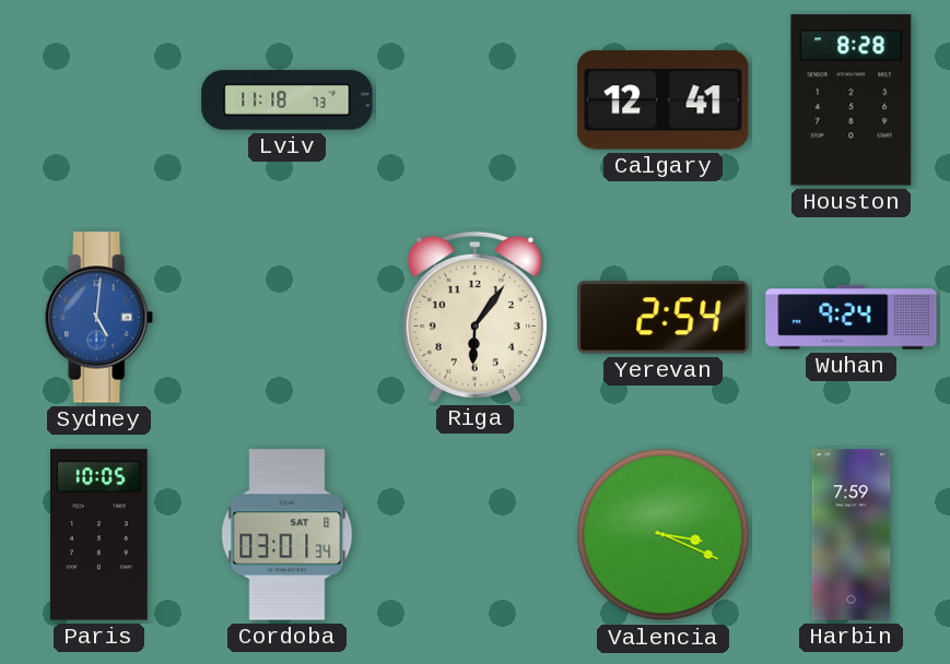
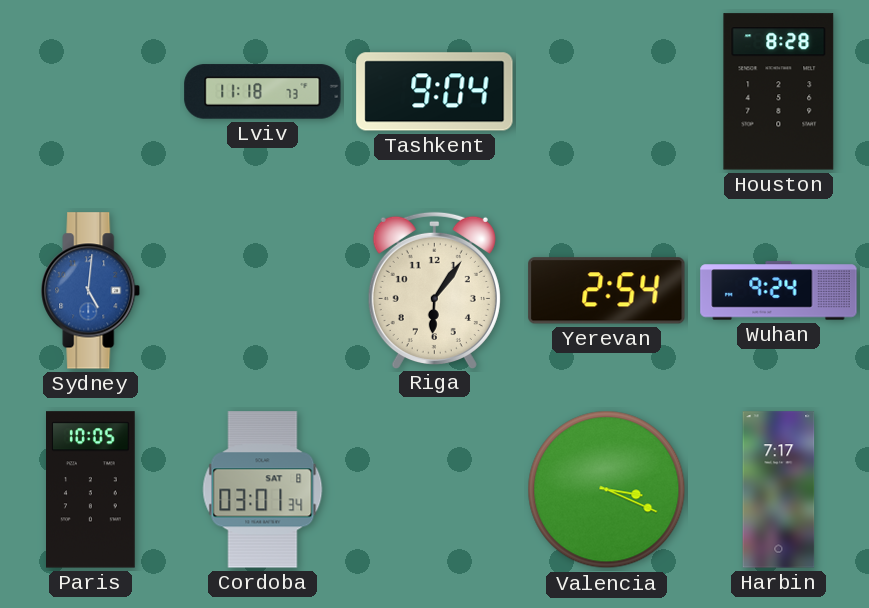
Tashkent: none -> 9:04
Calgary: 12:41 -> none
Harbin: 7:59 -> 7:17
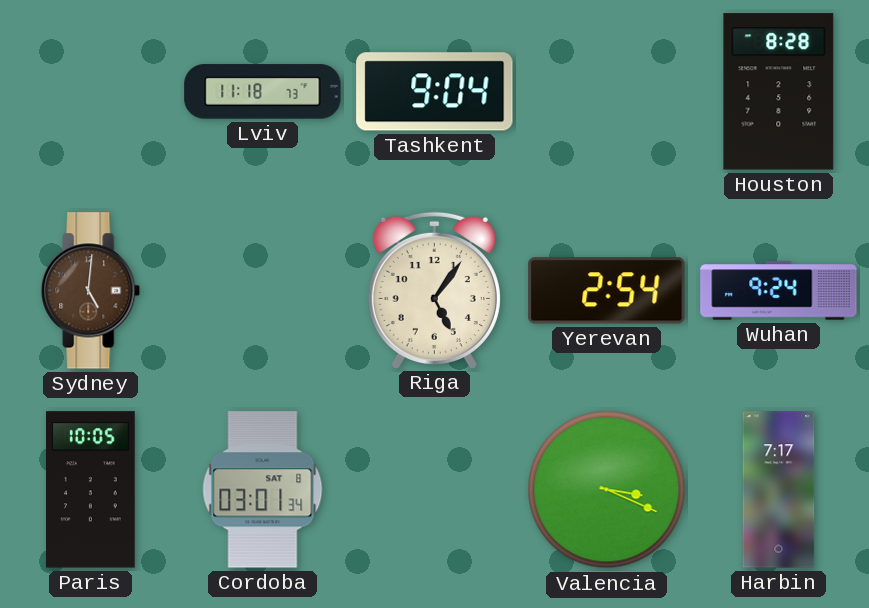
Sydney dial: blue -> brown
Riga: 6:06 -> 5:06
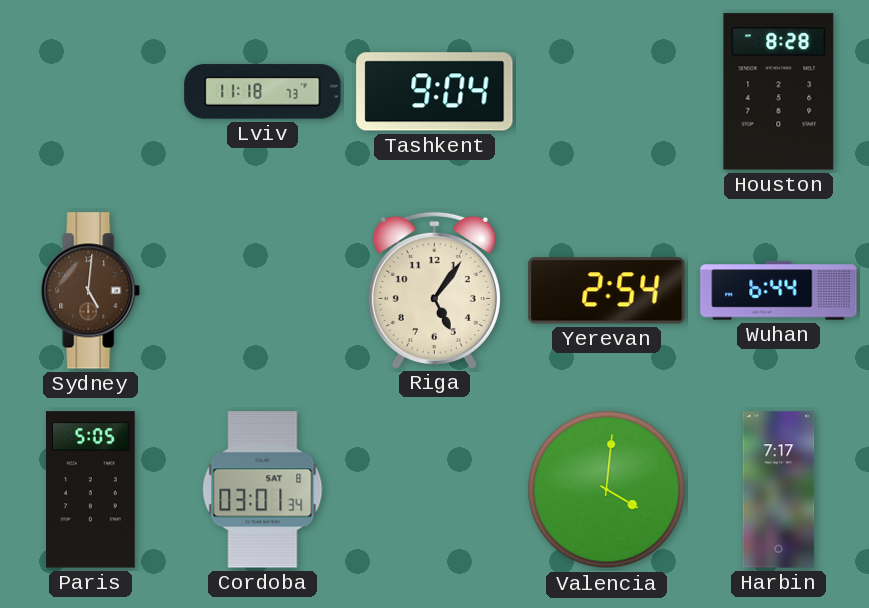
Wuhan: 9:24 -> 6:44
Paris: 10:05 -> 5:05
Valencia: 3:19 -> 4:01
